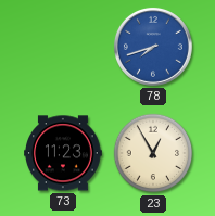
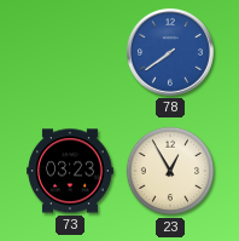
78: 7:42 -> 7:39
73: 11:23 -> 03:23
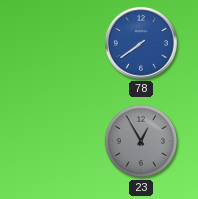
73: 03:23 -> none
23 dial: cream -> grey
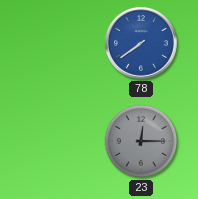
23: 12:55 -> 12:15
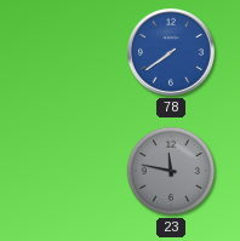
23: 12:15 -> 11:47
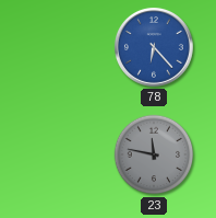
78: 7:39 -> 6:23
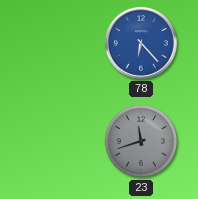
23: 11:47 -> 11:42
